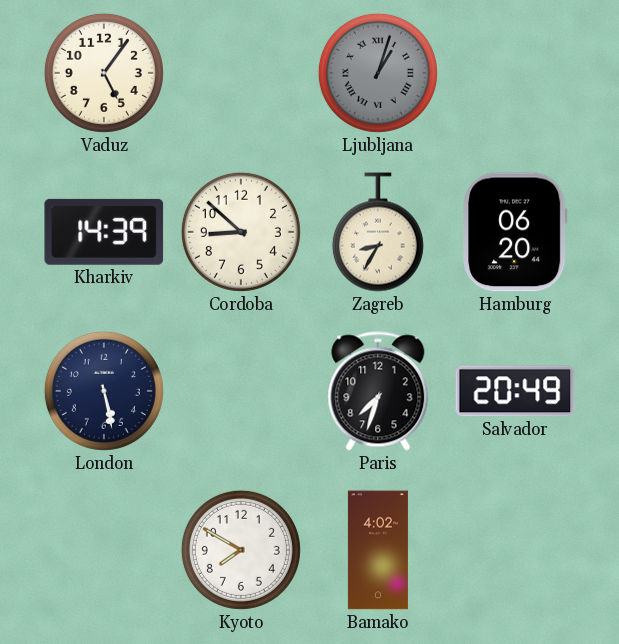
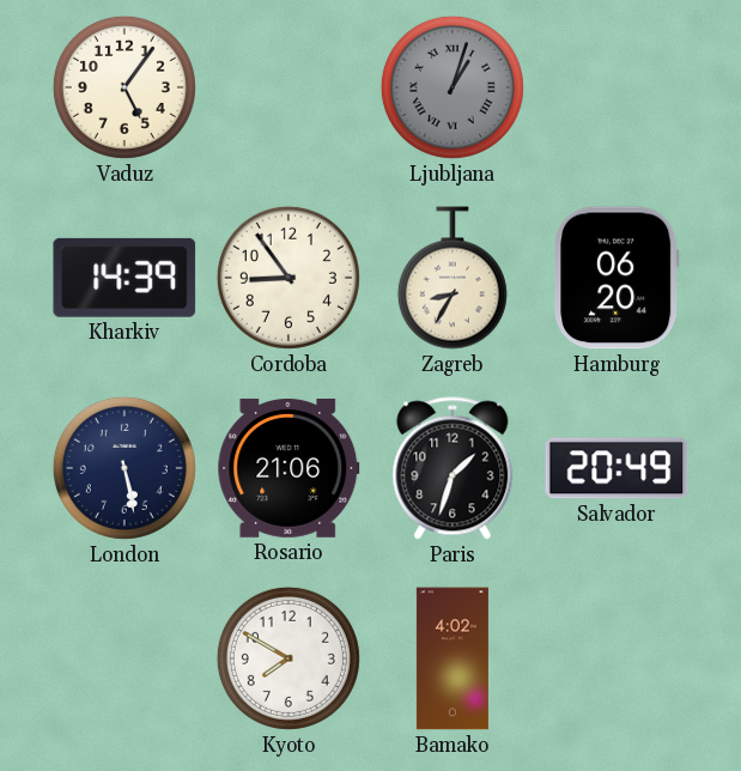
Cordoba: 8:52 -> 8:54
Rosario: none -> 21:06
Paris: 7:33 -> 1:33
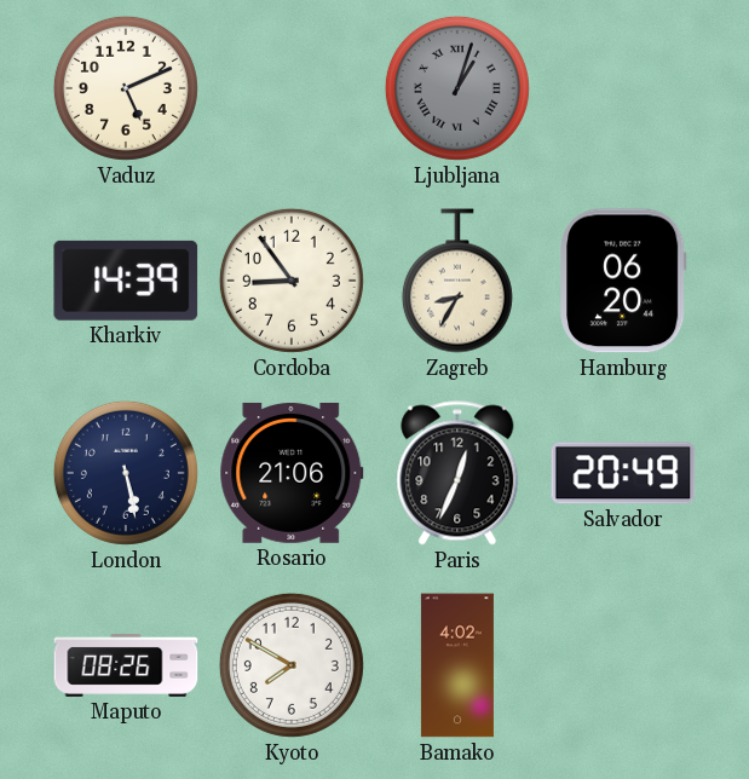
Vaduz: 5:06 -> 5:11
Paris: 1:33 -> 12:34
Maputo: none -> 08:26
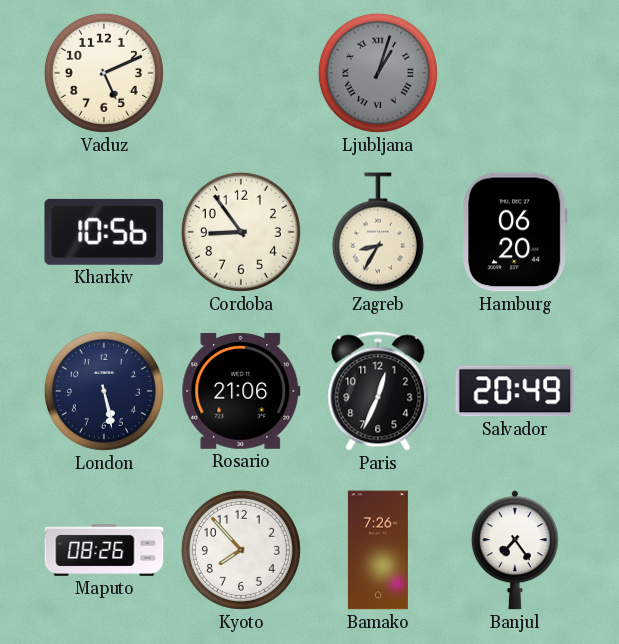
Kharkiv: 14:39 -> 10:56
Kyoto: 7:50 -> 7:53
Bamako: 4:02 -> 7:26
Banjul: none -> 7:24
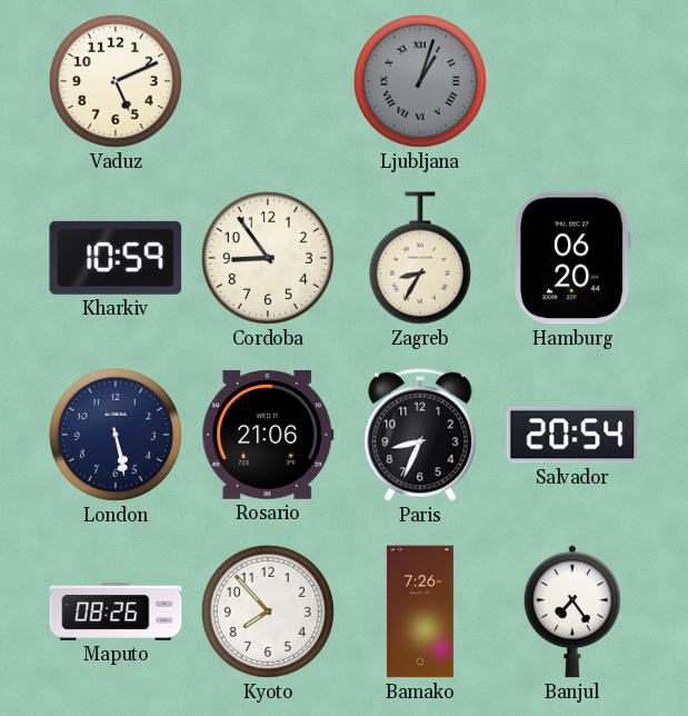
Kharkiv: 10:56 -> 10:59
Paris: 12:34 -> 8:34
Salvador: 20:49 -> 20:54
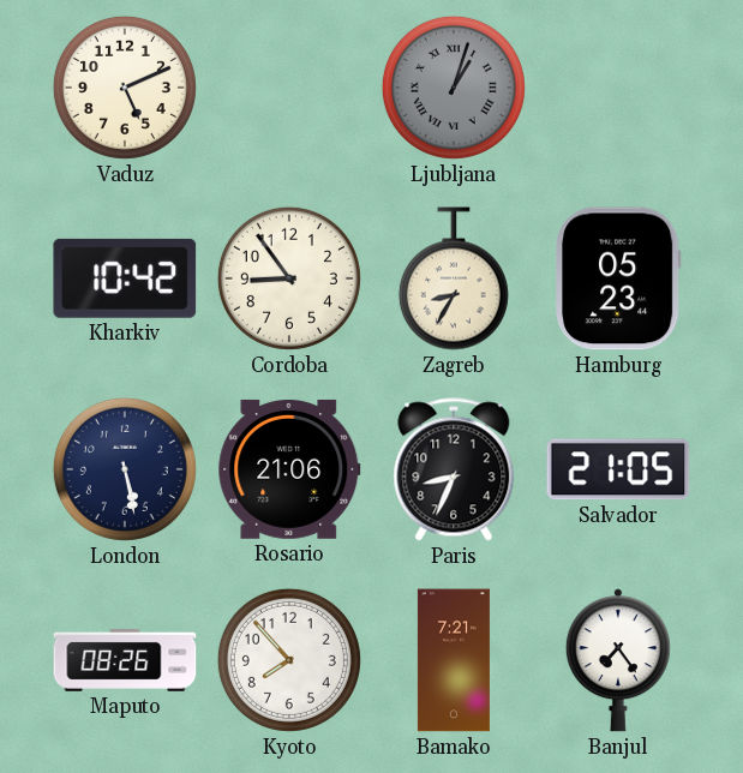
Kharkiv: 10:59 -> 10:42
Hamburg: 06:20 -> 05:23
Salvador: 20:54 -> 21:05
Bamako: 7:26 -> 7:21
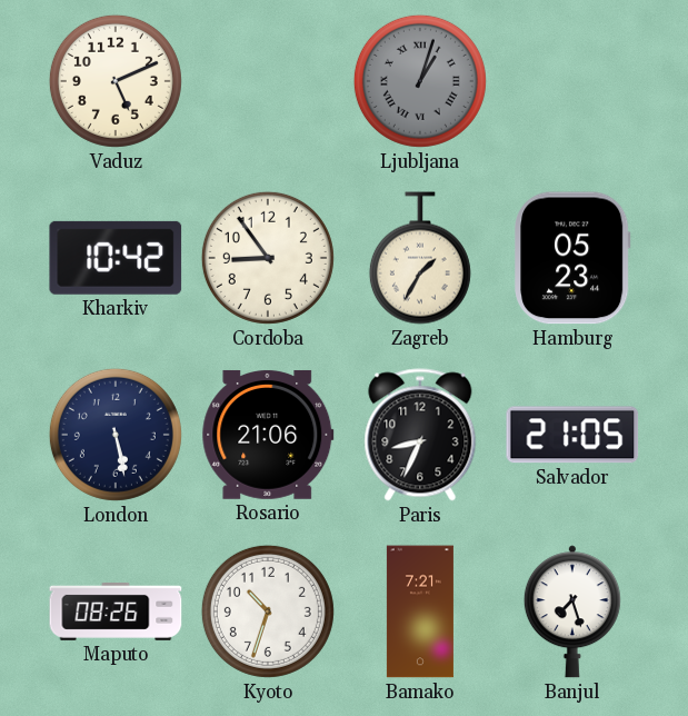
Zagreb: 8:35 -> 1:35
Kyoto: 7:53 -> 10:33
Banjul: 7:24 -> 7:27
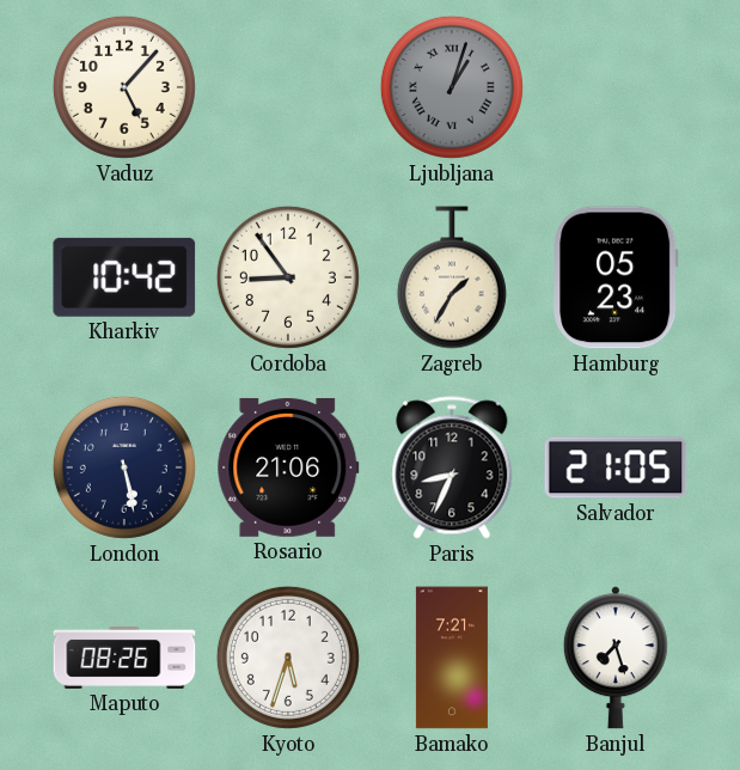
Vaduz: 5:11 -> 5:07
Kyoto: 10:33 -> 5:33
